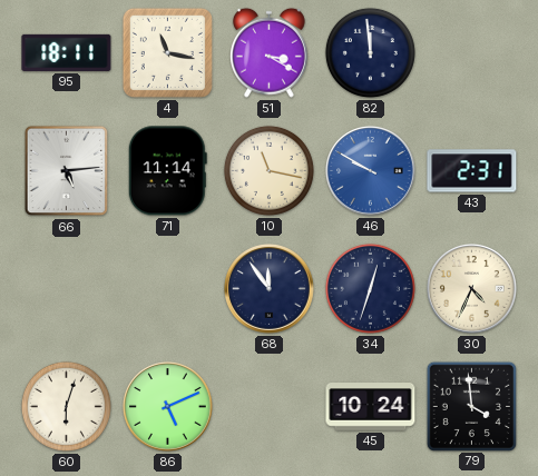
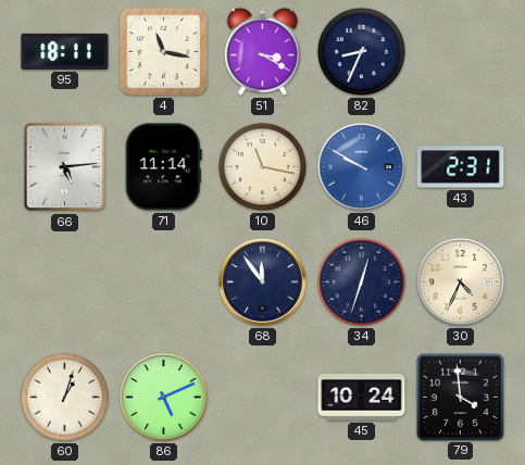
82: 11:59 -> 8:34
60: 6:03 -> 1:03
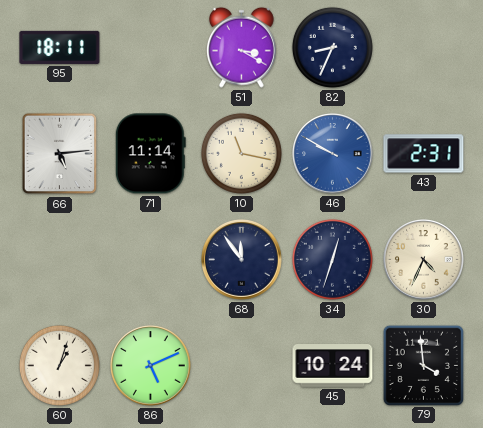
4: 11:17 -> none
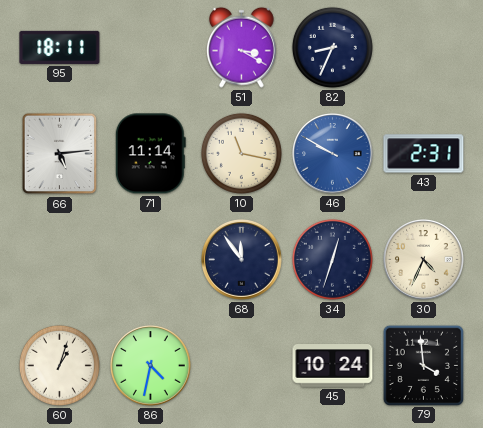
86: 5:11 -> 4:32
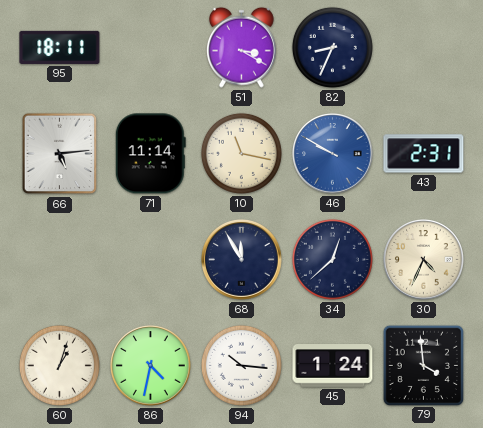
68: 11:54 -> 11:55
34: 12:33 -> 12:38
94: none -> 10:16
45: 10:24 -> 1:24
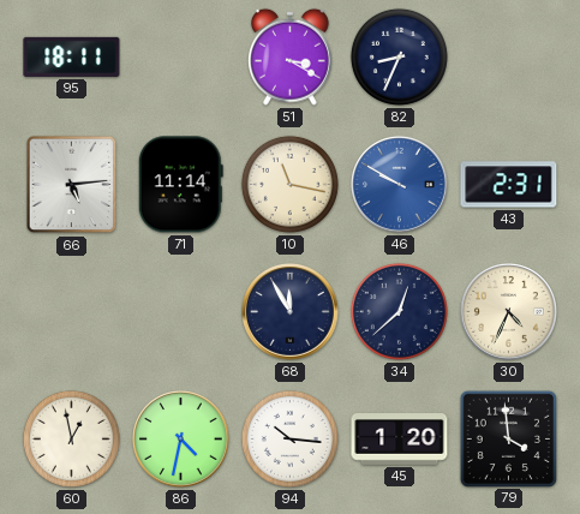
60: 1:03 -> 12:58
45: 1:24 -> 1:20
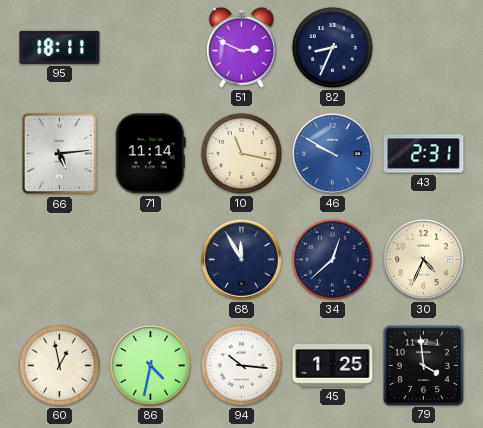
51: 3:20 -> 2:49
45: 1:20 -> 1:25
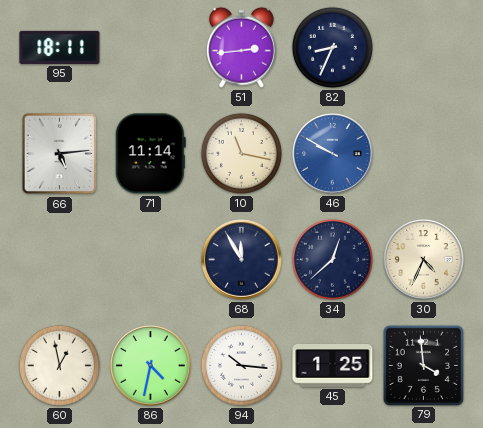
51: 2:49 -> 2:44
43: 2:31 -> none
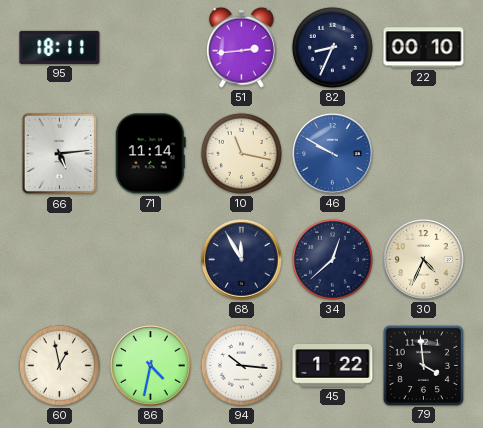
22: none -> 00:10
45: 1:25 -> 1:22
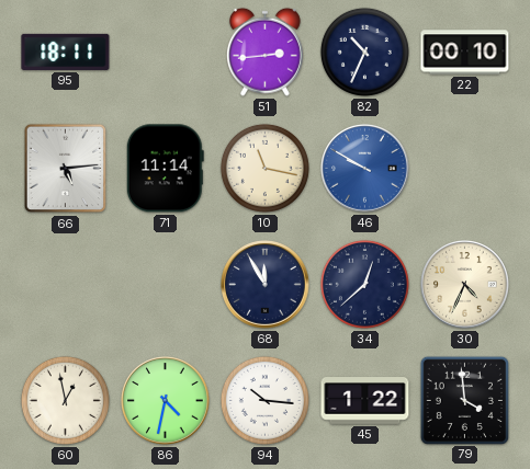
82: 8:34 -> 10:34
